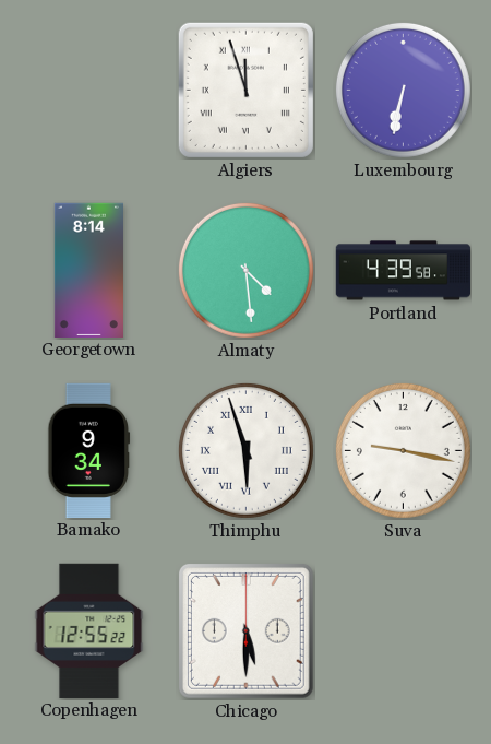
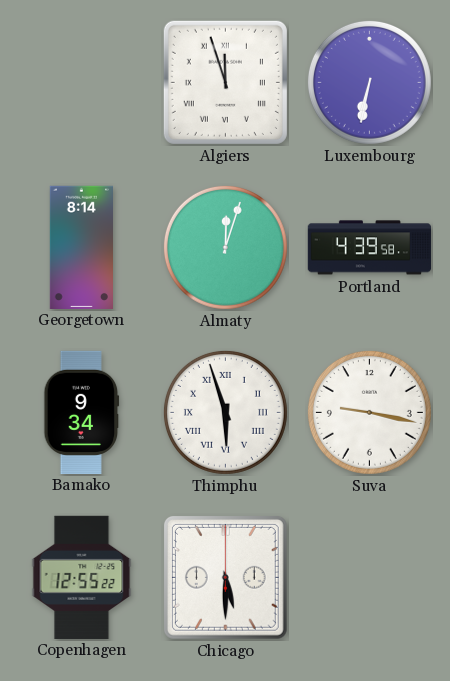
Almaty: 4:29 -> 12:03
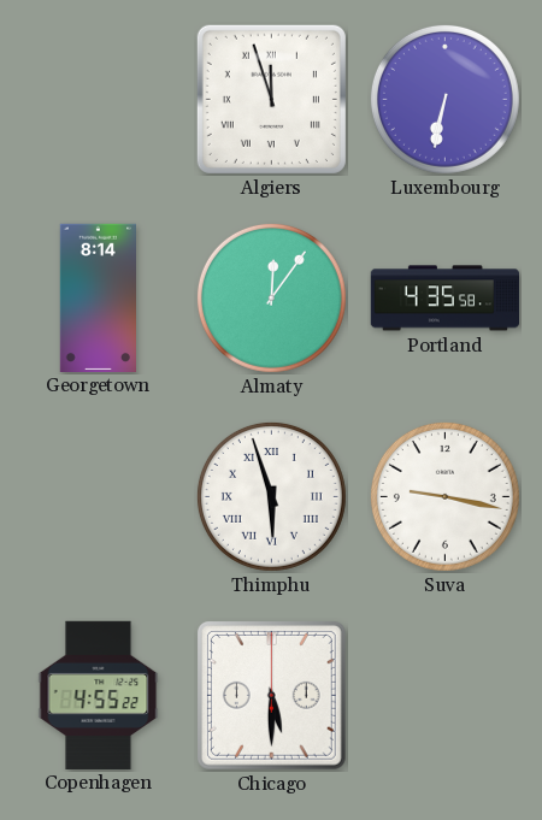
Almaty: 12:03 -> 12:06
Portland: 4:39 -> 4:35
Bamako: 9:34 -> none
Copenhagen: 12:55 -> 4:55
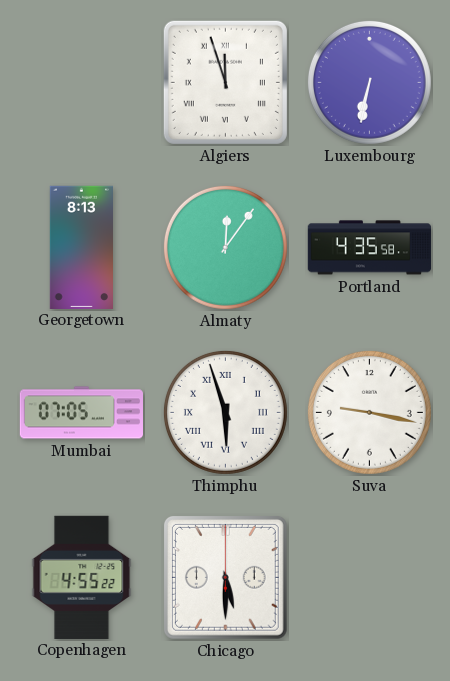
Georgetown: 8:14 -> 8:13
Mumbai: none -> 07:05
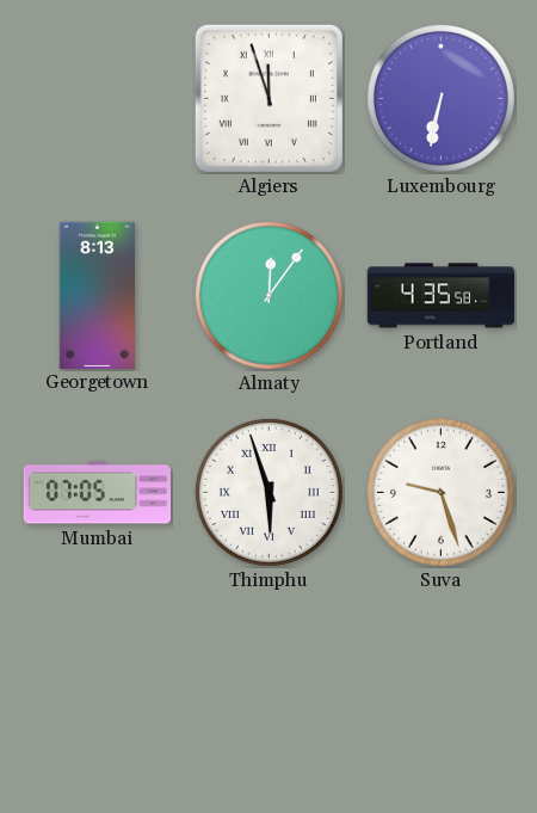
Suva: 9:17 -> 9:27
Copenhagen: 4:55 -> none
Chicago: 5:30 -> none
